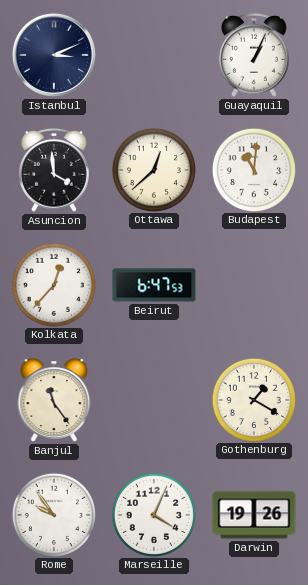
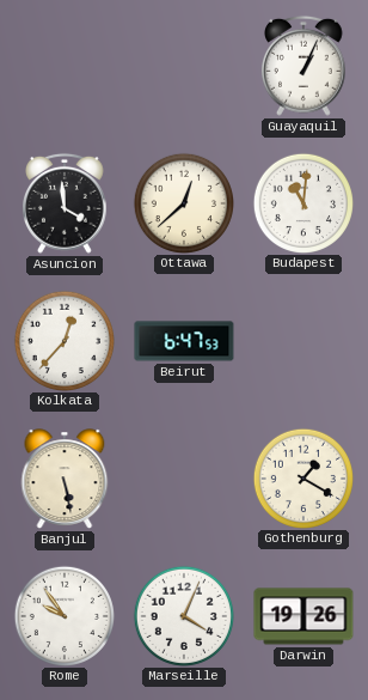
Istanbul: 3:11 -> none
Banjul: 11:24 -> 5:28
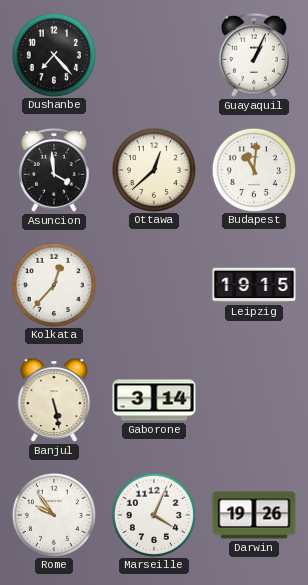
Dushanbe: none -> 7:23
Beirut: 6:47 -> none
Leipzig: none -> 19:15
Gaborone: none -> 3:14
Gothenburg: 1:20 -> none
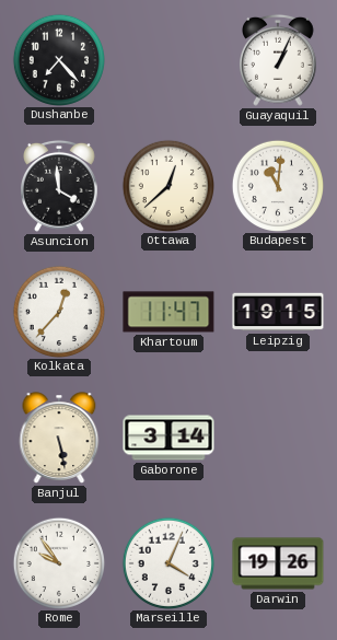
Khartoum: none -> 11:47
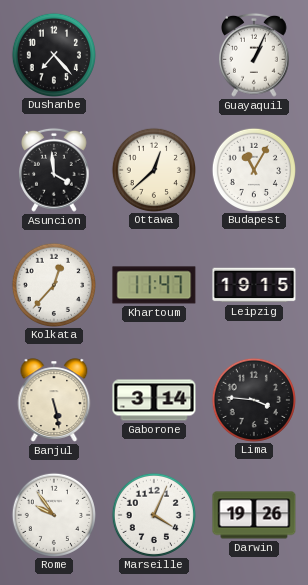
Budapest: 11:01 -> 11:05
Lima: none -> 3:46
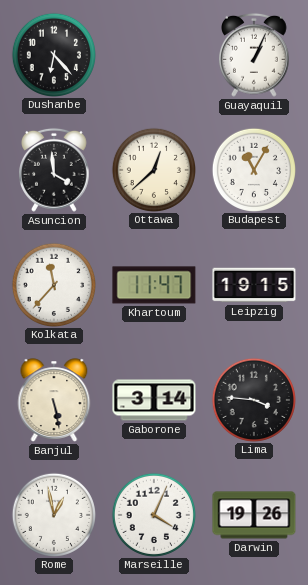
Dushanbe: 7:23 -> 6:23
Kolkata: 12:37 -> 11:37
Rome: 9:54 -> 12:58
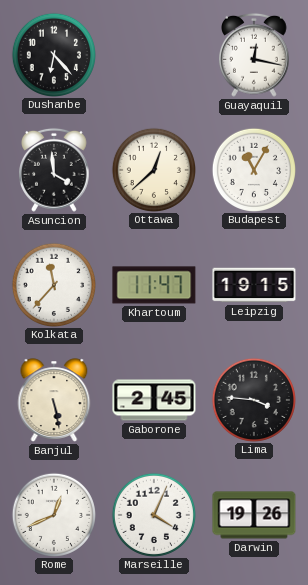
Guayaquil: 1:04 -> 12:17
Gaborone: 3:14 -> 2:45
Rome: 12:58 -> 12:41
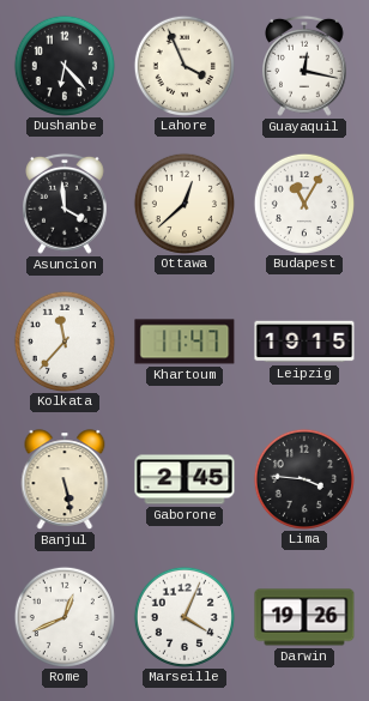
Lahore: none -> 3:56
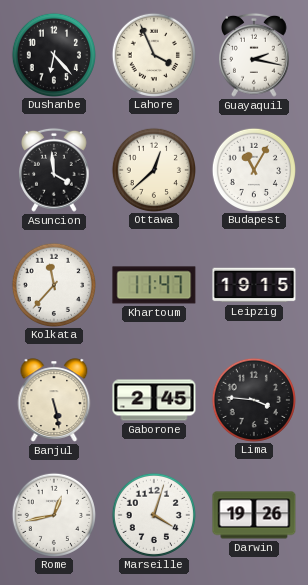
Guayaquil: 12:17 -> 2:17
Rome: 12:41 -> 12:43
Marseille: 4:04 -> 4:03
